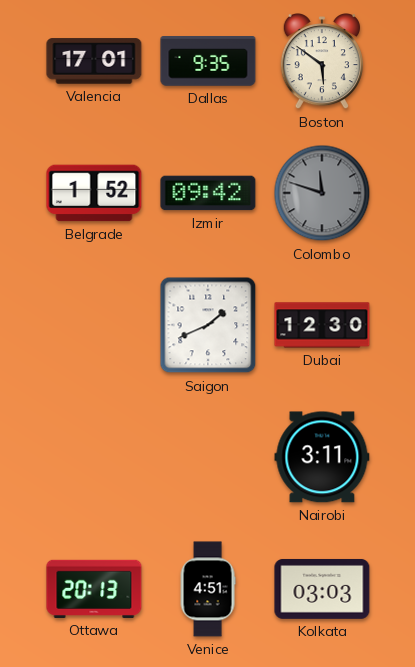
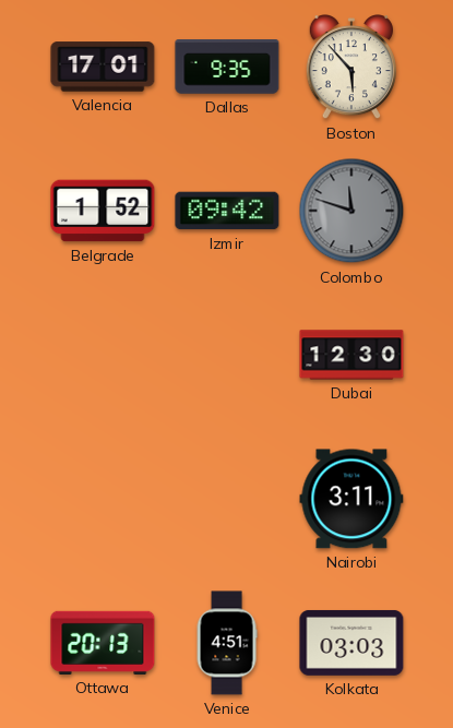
Boston: 5:51 -> 5:53
Saigon: 1:41 -> none
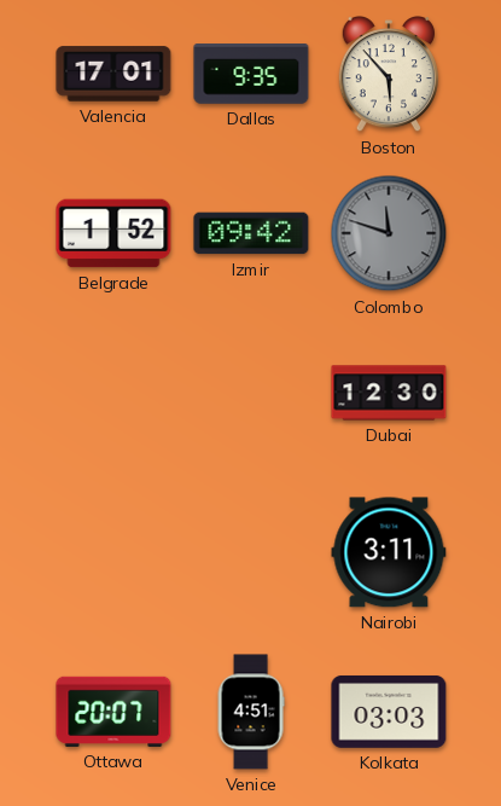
Ottawa: 20:13 -> 20:07
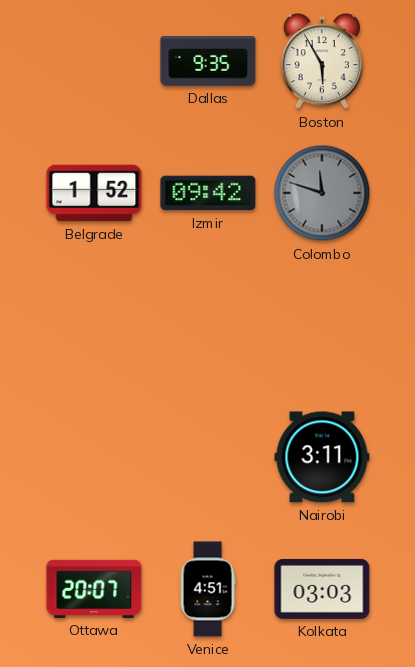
Valencia: 17:01 -> none
Boston: 5:53 -> 5:55
Dubai: 12:30 -> none
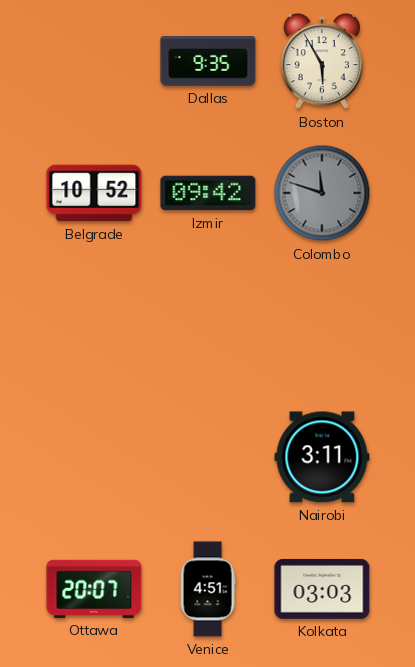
Belgrade: 1:52 -> 10:52
